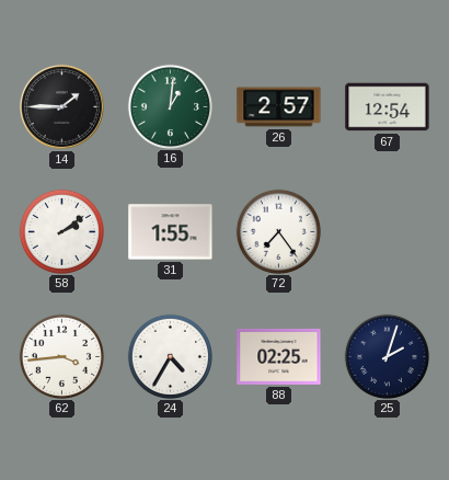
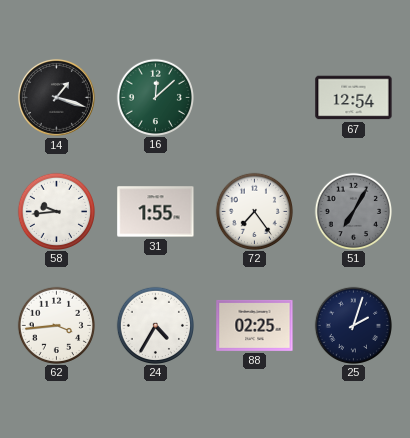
14: 1:45 -> 1:18
16: 1:01 -> 12:08
26: 2:57 -> none
58: 2:09 -> 9:44
51: none -> 7:05
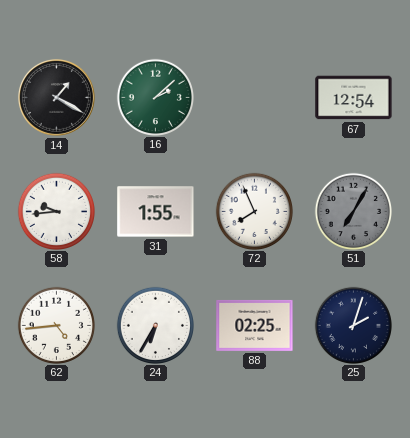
14: 1:18 -> 1:20
16: 12:08 -> 2:08
72: 7:24 -> 7:56
62: 3:44 -> 4:44
24: 4:35 -> 6:35
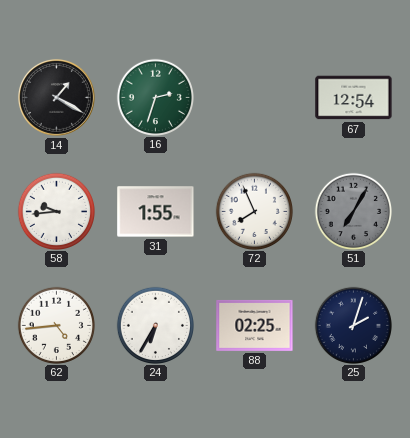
16: 2:08 -> 2:33
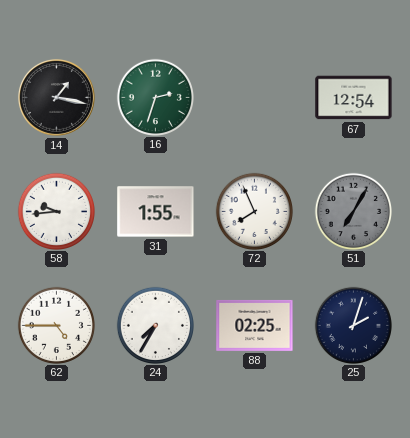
14: 1:20 -> 1:17
62: 4:44 -> 4:45
24: 6:35 -> 7:35
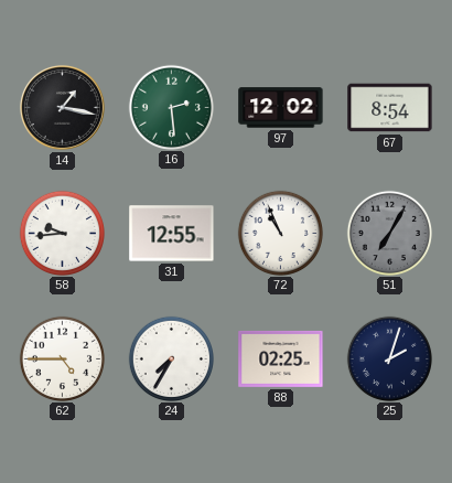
16: 2:33 -> 2:29
97: none -> 12:02
67: 12:54 -> 8:54
31: 1:55 -> 12:55
72: 7:56 -> 10:56
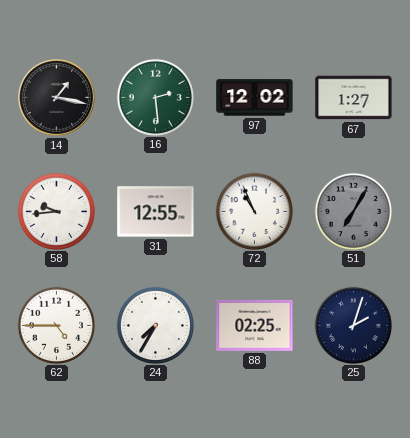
67: 8:54 -> 1:27
